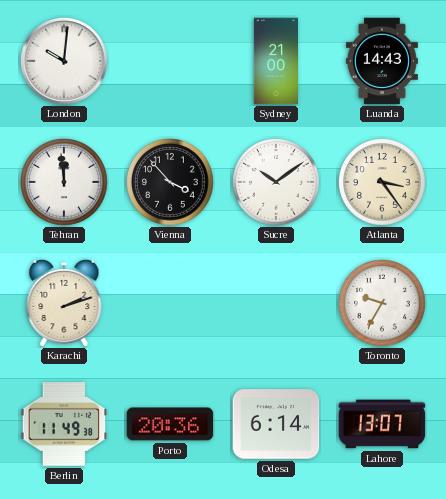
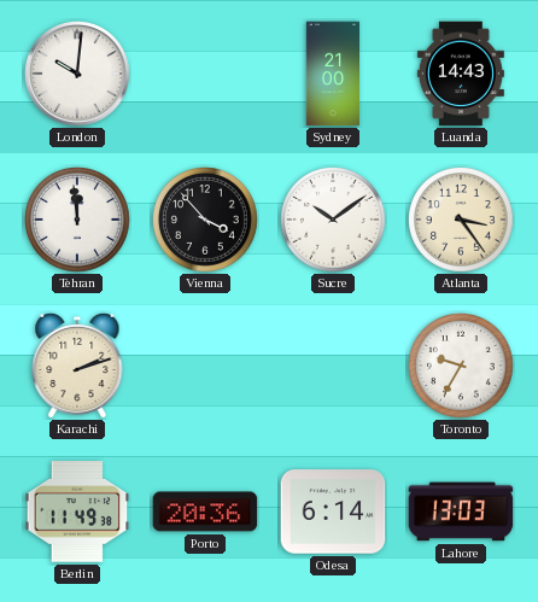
Lahore: 13:07 -> 13:03
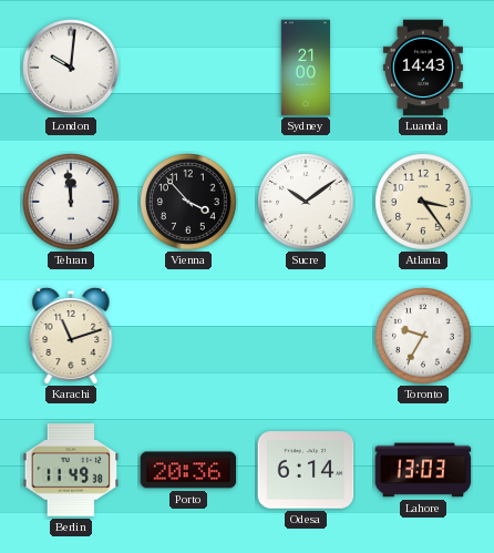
Karachi: 2:12 -> 11:12
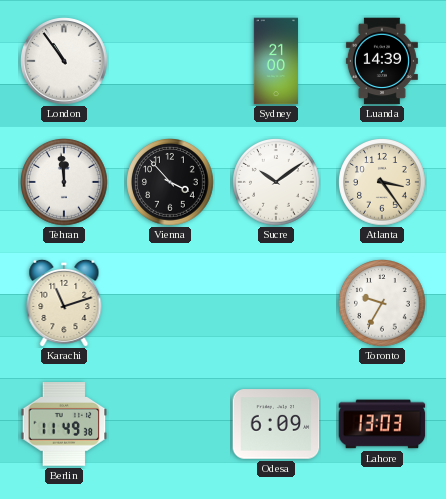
London: 10:01 -> 10:54
Luanda: 14:43 -> 14:39
Porto: 20:36 -> none
Odesa: 6:14 -> 6:09
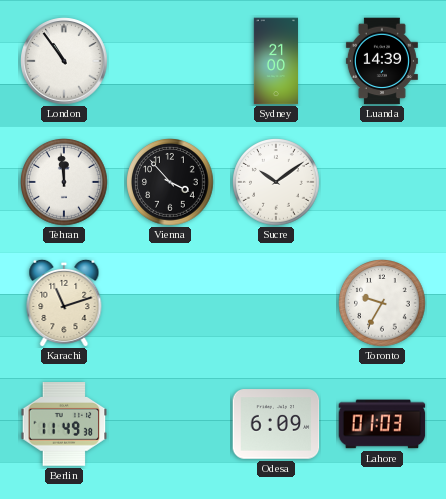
Atlanta: 3:24 -> none
Lahore: 13:03 -> 01:03
